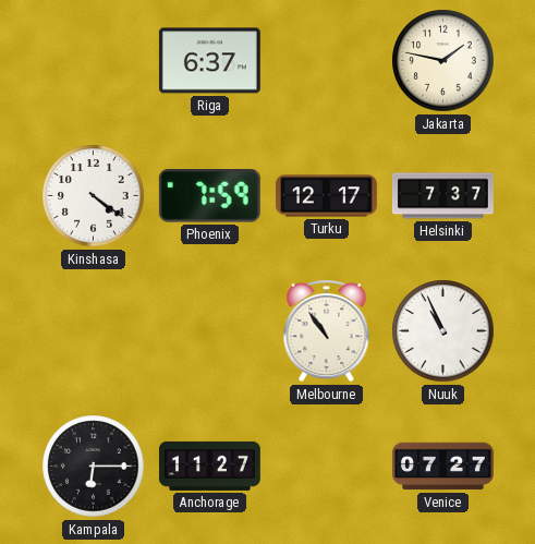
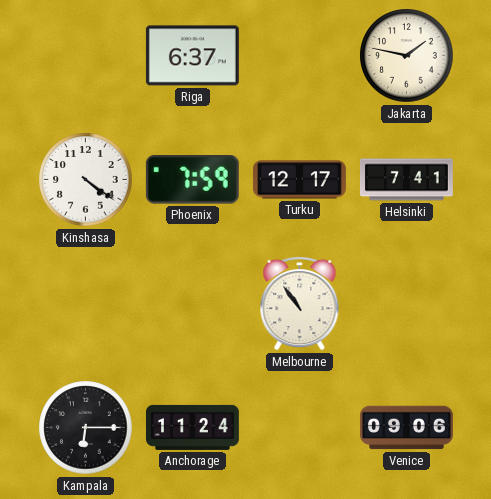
Helsinki: 7:37 -> 7:41
Nuuk: 10:56 -> none
Anchorage: 11:27 -> 11:24
Venice: 07:27 -> 09:06
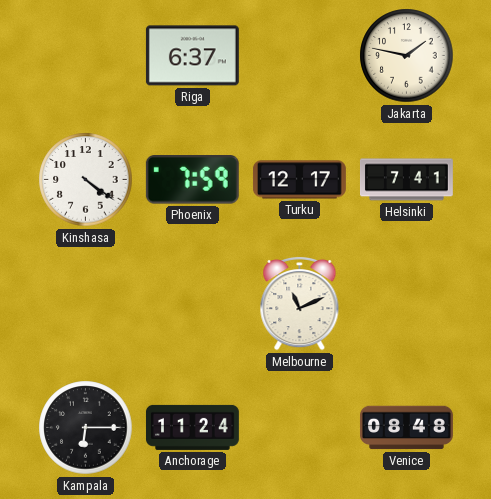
Melbourne: 10:54 -> 11:11
Venice: 09:06 -> 08:48
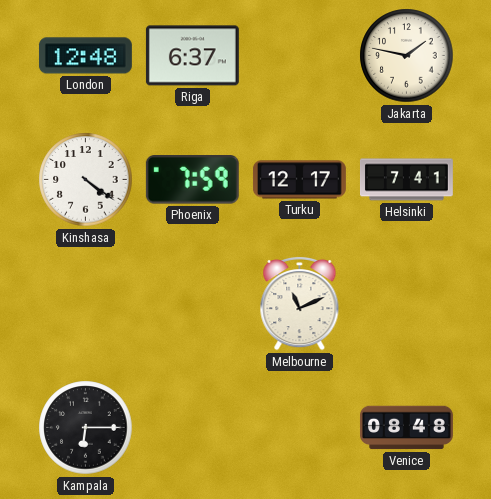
London: none -> 12:48
Anchorage: 11:24 -> none
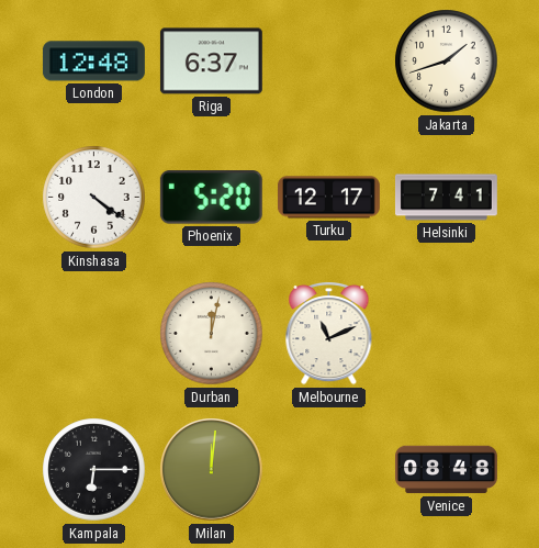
Jakarta: 1:47 -> 1:42
Phoenix: 7:59 -> 5:20
Durban: none -> 12:02
Milan: none -> 12:01
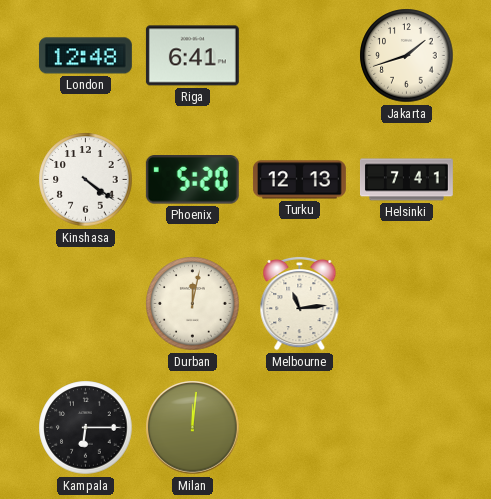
Riga: 6:37 -> 6:41
Turku: 12:17 -> 12:13
Melbourne: 11:11 -> 11:14
Venice: 08:48 -> none
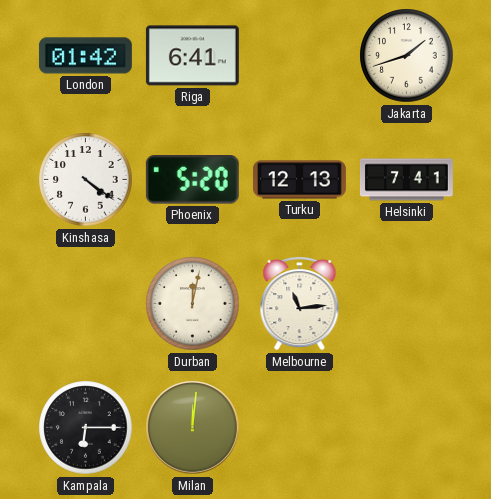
London: 12:48 -> 01:42
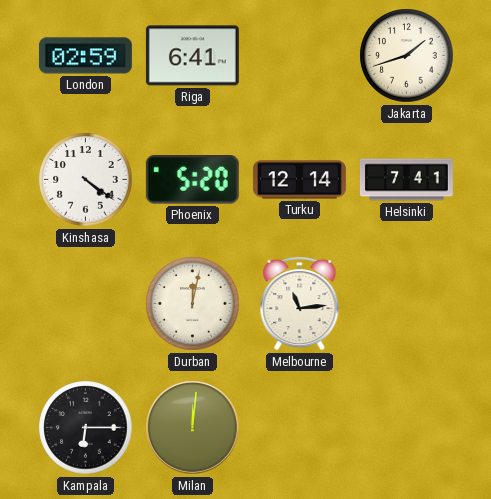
London: 01:42 -> 02:59
Turku: 12:13 -> 12:14
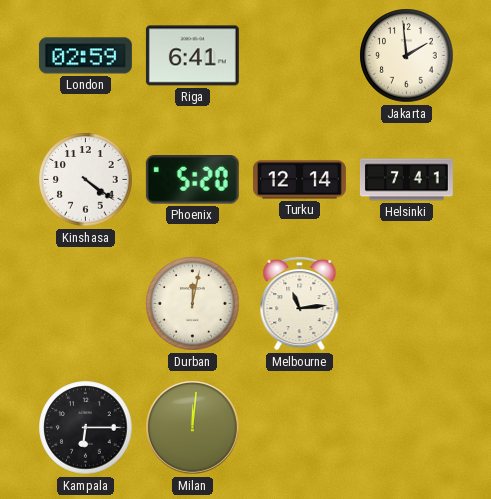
Jakarta: 1:42 -> 1:59
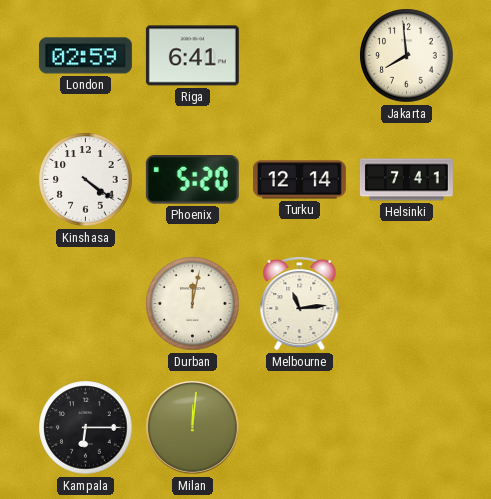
Jakarta: 1:59 -> 7:59
